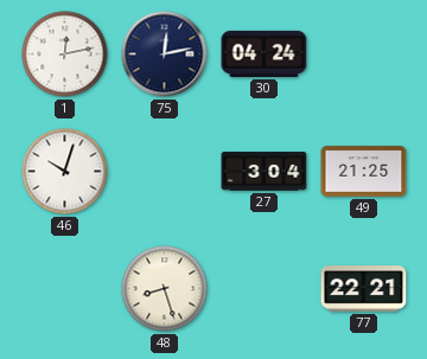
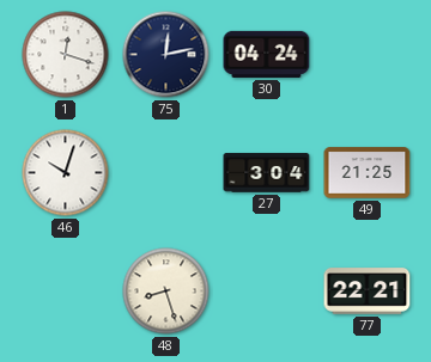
1: 12:13 -> 12:18
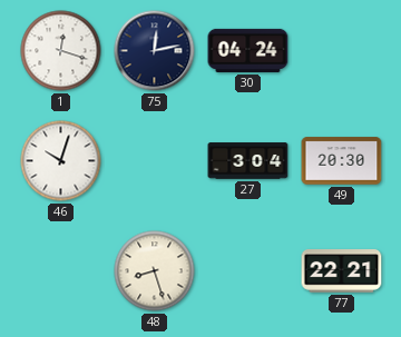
49: 21:25 -> 20:30
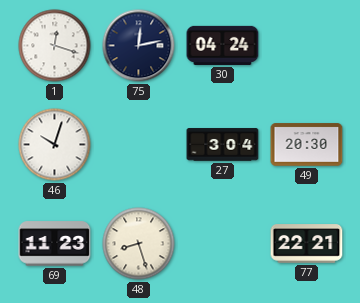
69: none -> 11:23
